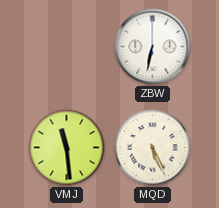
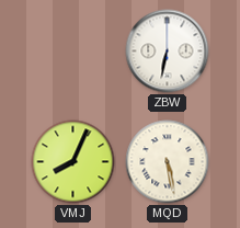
VMJ: 11:29 -> 8:04
MQD: 5:26 -> 5:28
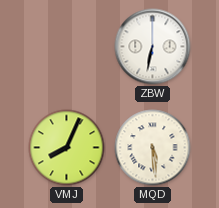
MQD: 5:28 -> 5:29
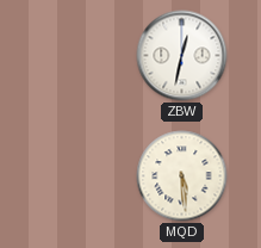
ZBW: 6:32 -> 12:32
VMJ: 8:04 -> none
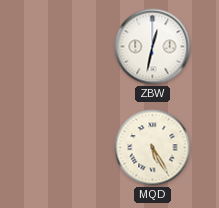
MQD: 5:29 -> 5:25
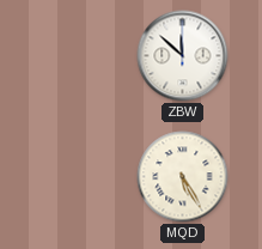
ZBW: 12:32 -> 11:52
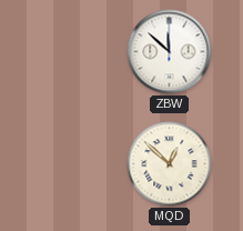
MQD: 5:25 -> 12:52
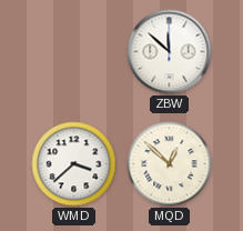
WMD: none -> 3:38
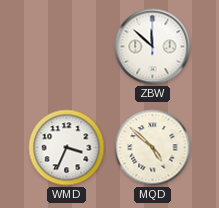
WMD: 3:38 -> 3:34
MQD: 12:52 -> 4:52
